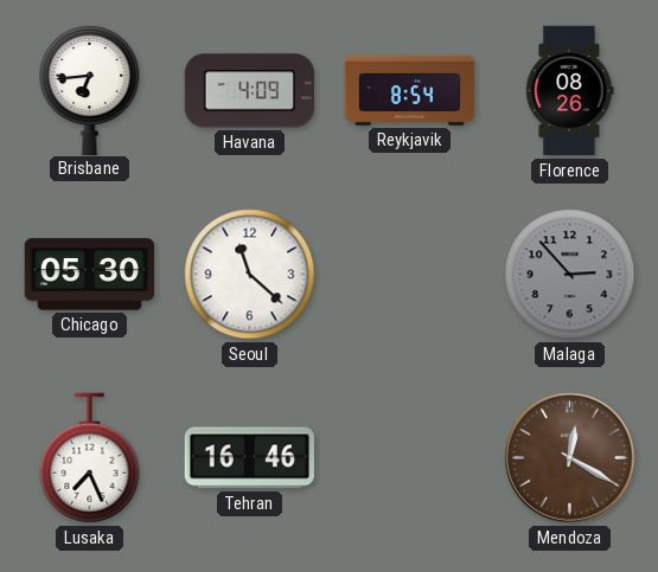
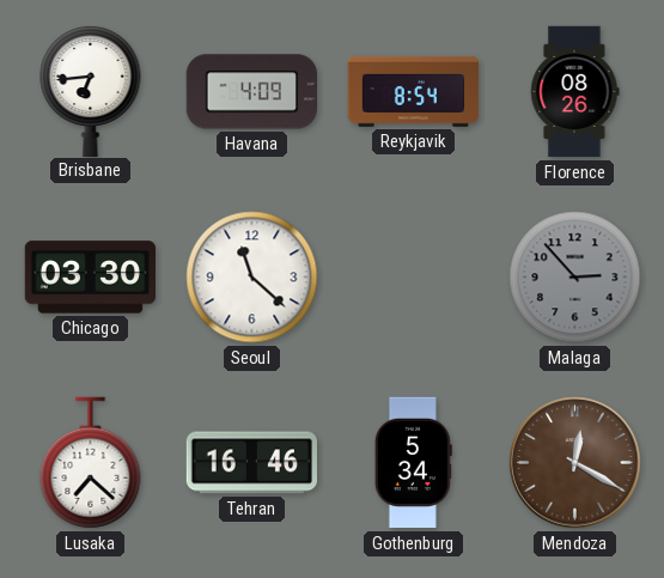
Chicago: 05:30 -> 03:30
Lusaka: 7:26 -> 7:22
Gothenburg: none -> 5:34
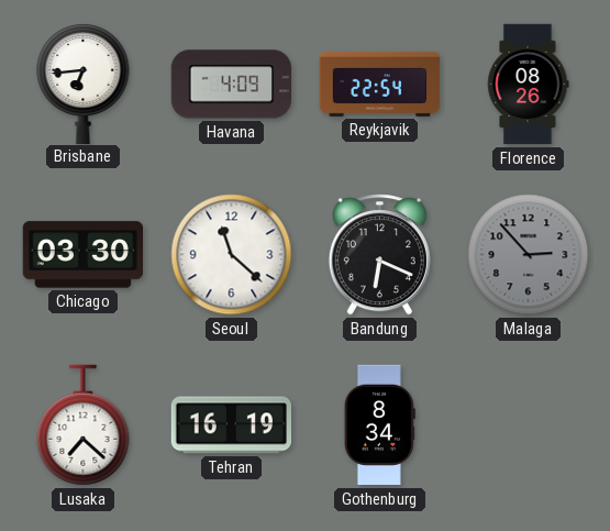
Reykjavik: 8:54 -> 22:54
Bandung: none -> 6:19
Tehran: 16:46 -> 16:19
Gothenburg: 5:34 -> 8:34
Mendoza: 12:20 -> none
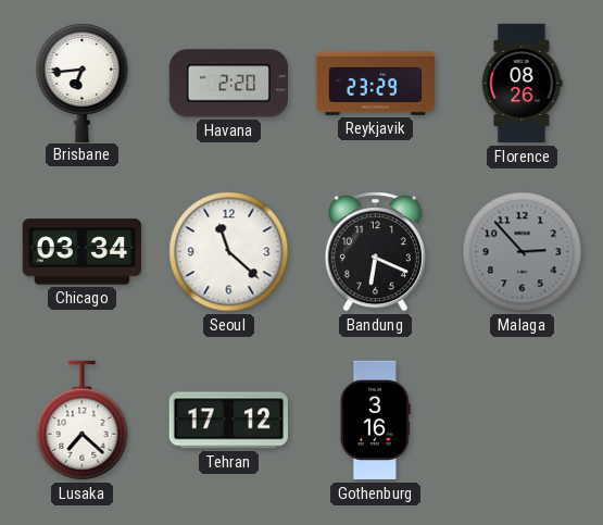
Havana: 4:09 -> 2:20
Reykjavik: 22:54 -> 23:29
Chicago: 03:30 -> 03:34
Tehran: 16:19 -> 17:12
Gothenburg: 8:34 -> 3:16
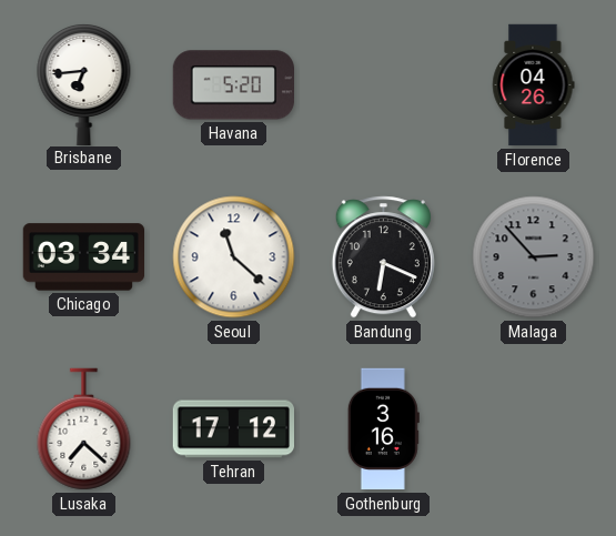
Havana: 2:20 -> 5:20
Reykjavik: 23:29 -> none
Florence: 08:26 -> 04:26
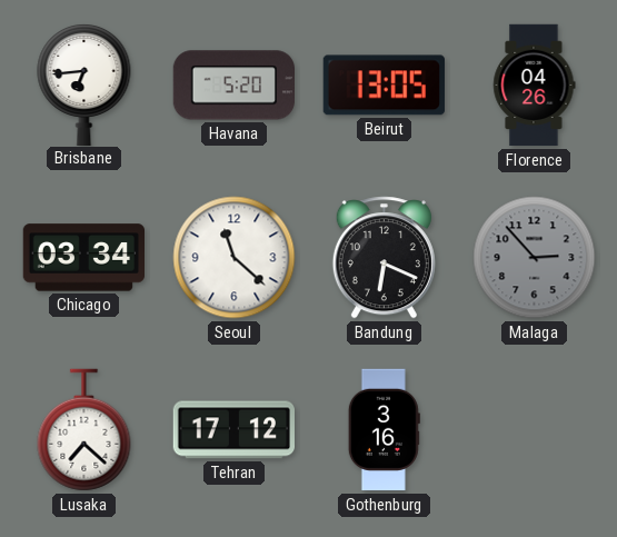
Beirut: none -> 13:05
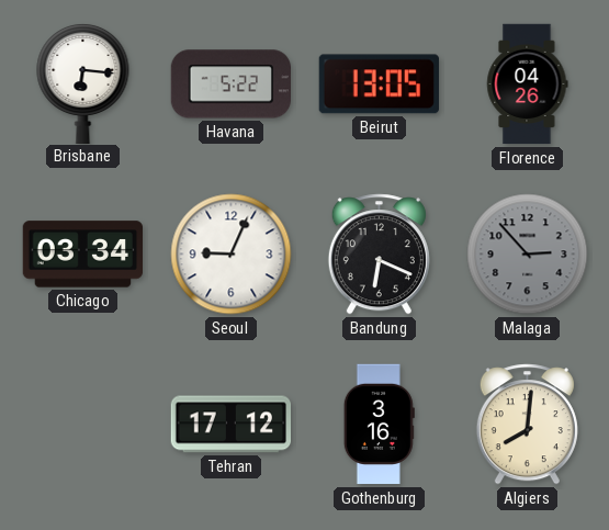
Brisbane: 6:44 -> 6:16
Havana: 5:20 -> 5:22
Seoul: 11:22 -> 9:04
Lusaka: 7:22 -> none
Algiers: none -> 8:01
